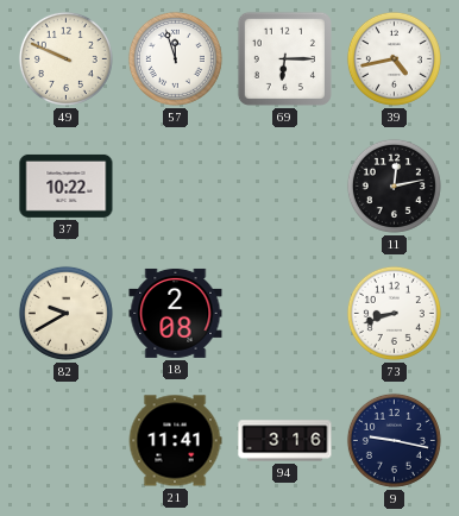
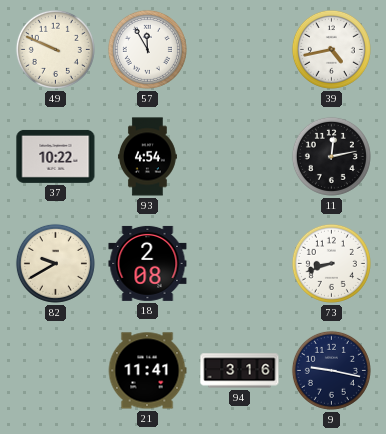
57: 11:57 -> 11:55
69: 6:15 -> none
93: none -> 4:54
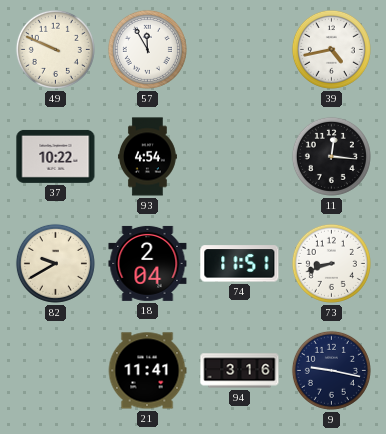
11: 12:13 -> 12:16
18: 2:08 -> 2:04
74: none -> 11:51
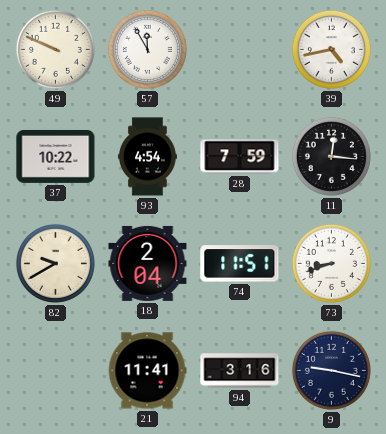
28: none -> 7:59
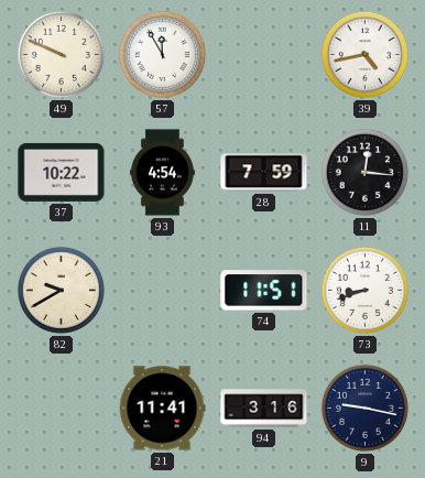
18: 2:04 -> none
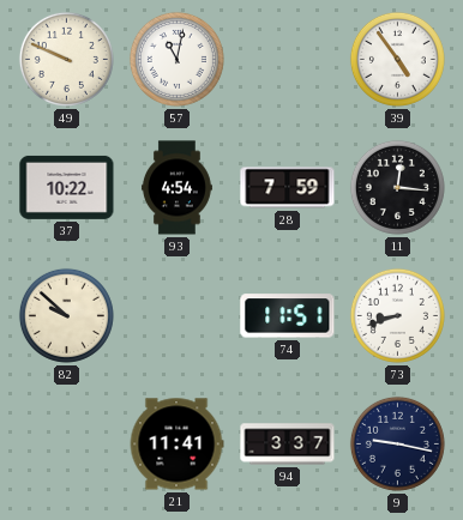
57: 11:55 -> 11:02
39: 4:43 -> 4:54
82: 9:40 -> 9:52
94: 3:16 -> 3:37
